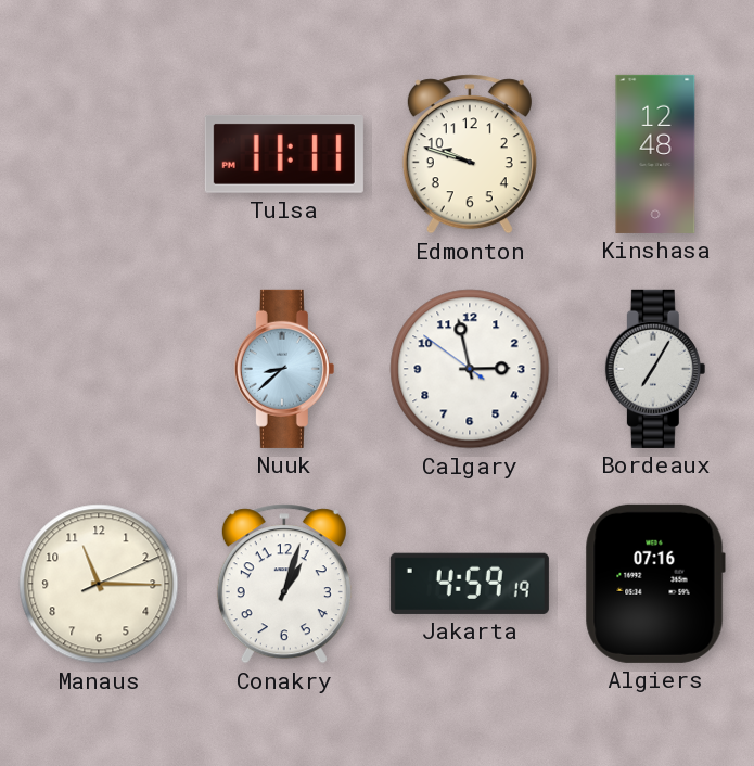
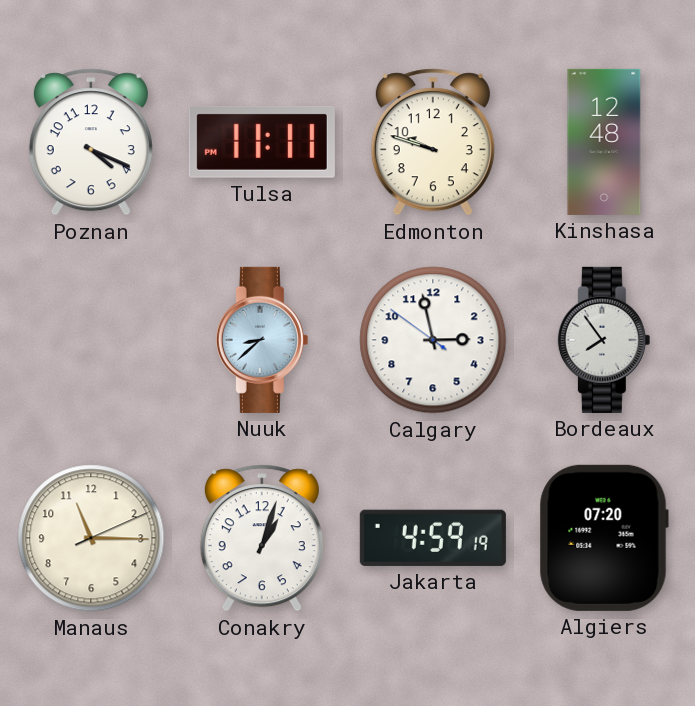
Poznan: none -> 4:19
Bordeaux: 7:05 -> 7:54
Algiers: 07:16 -> 07:20
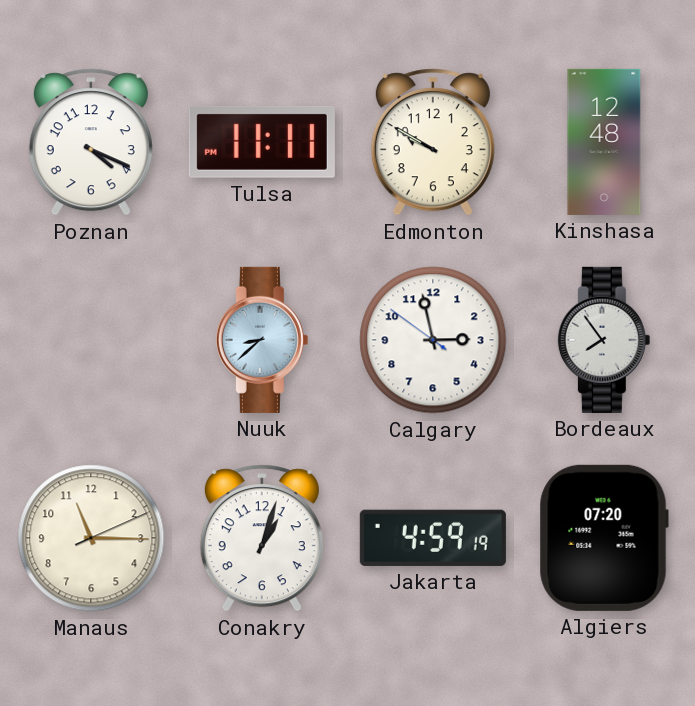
Edmonton: 9:48 -> 9:50
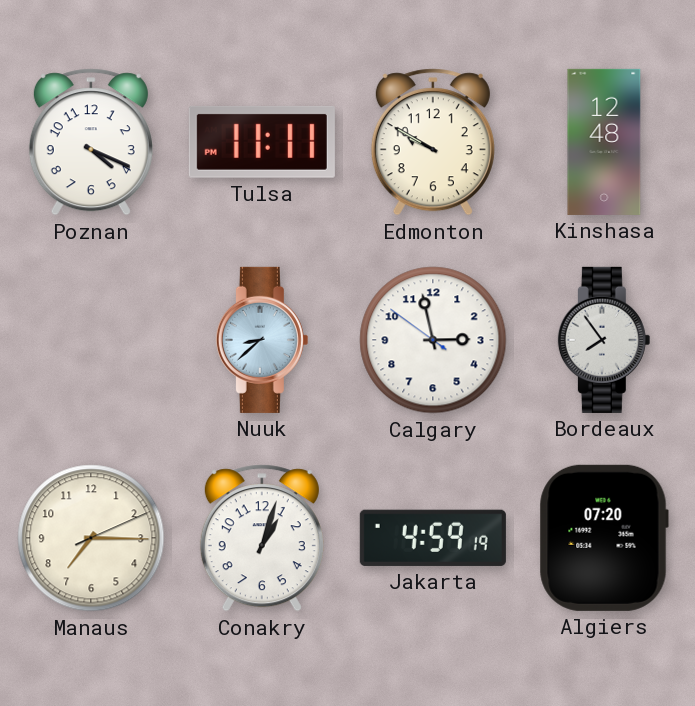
Manaus: 11:15 -> 7:15
